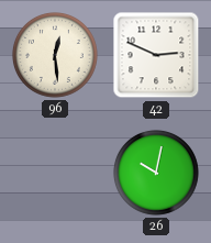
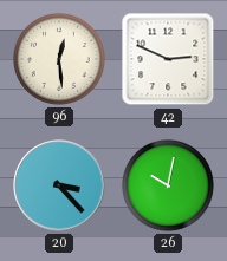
20: none -> 3:23
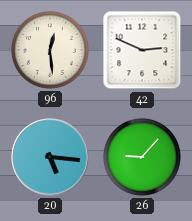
20: 3:23 -> 5:16
26: 10:02 -> 9:07
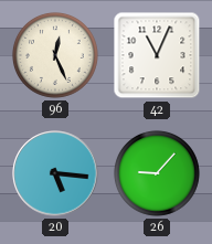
96: 12:29 -> 12:26
42: 2:49 -> 11:04
